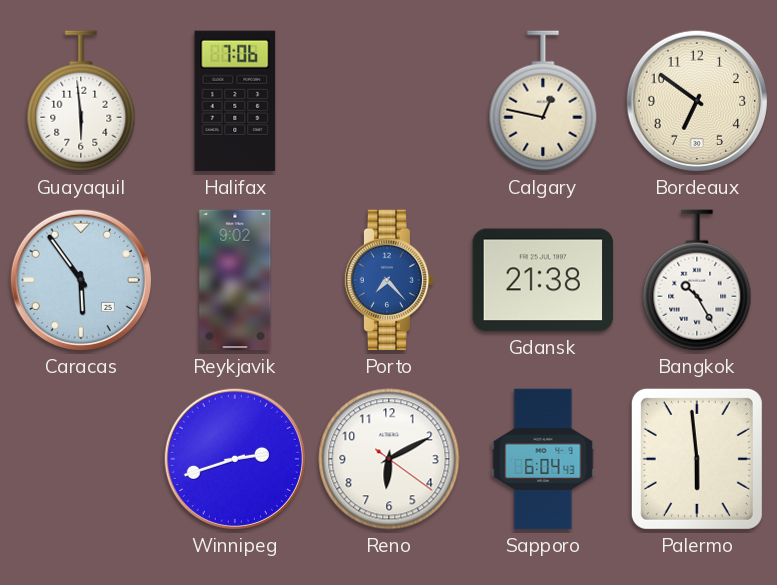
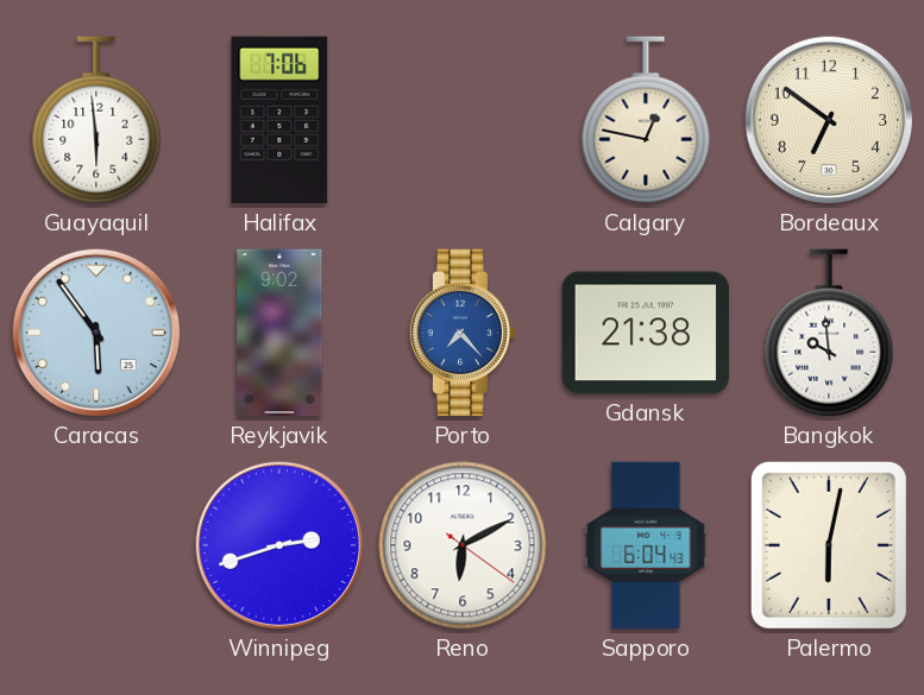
Bangkok: 10:25 -> 9:59
Palermo: 5:59 -> 6:02
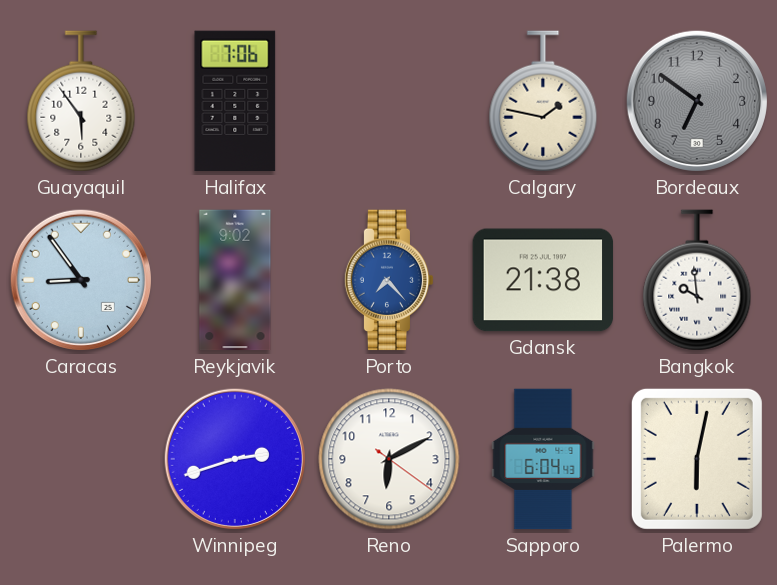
Guayaquil: 5:59 -> 5:54
Calgary: 12:47 -> 1:47
Bordeaux dial: cream -> grey
Caracas: 5:54 -> 8:54
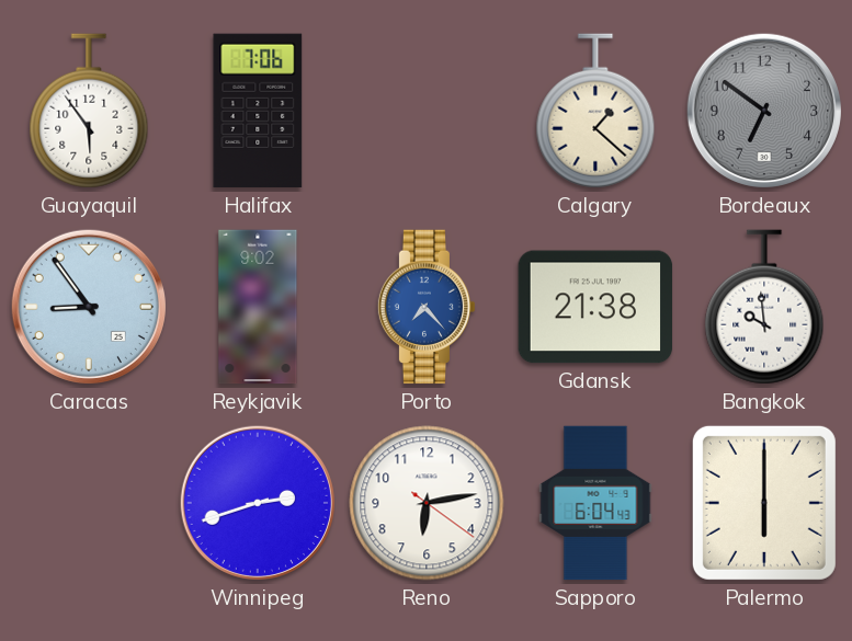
Calgary: 1:47 -> 1:22
Reno: 6:10 -> 6:13
Palermo: 6:02 -> 6:00
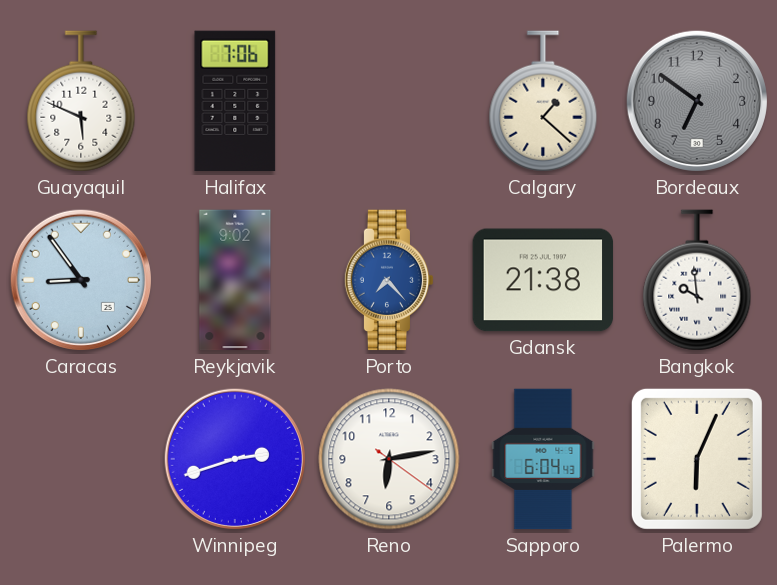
Guayaquil: 5:54 -> 5:49
Palermo: 6:00 -> 6:04
